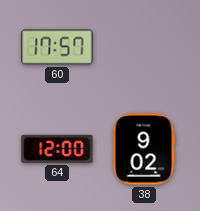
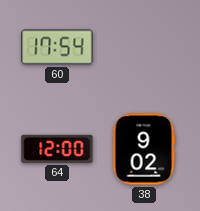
60: 17:57 -> 17:54
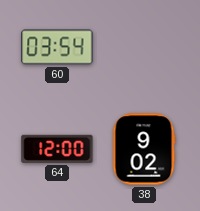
60: 17:54 -> 03:54
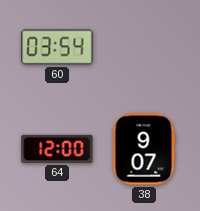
38: 9:02 -> 9:07
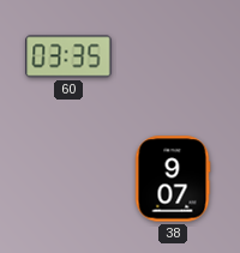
60: 03:54 -> 03:35
64: 12:00 -> none
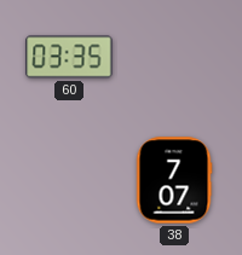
38: 9:07 -> 7:07
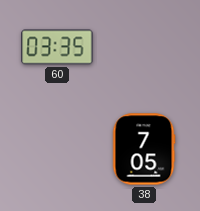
38: 7:07 -> 7:05
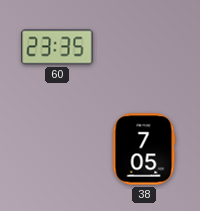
60: 03:35 -> 23:35
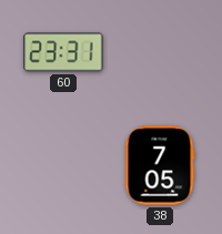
60: 23:35 -> 23:31
